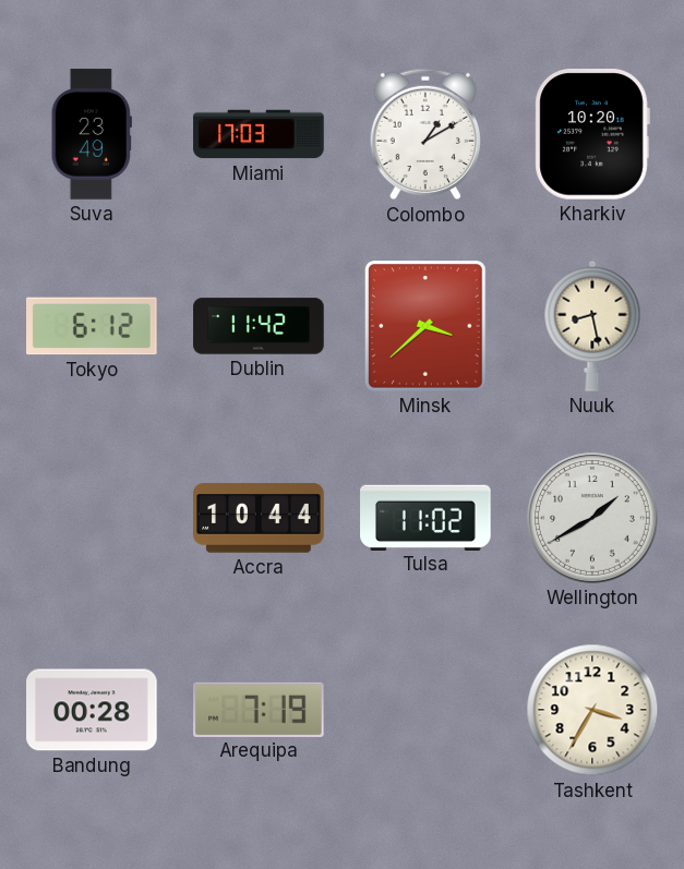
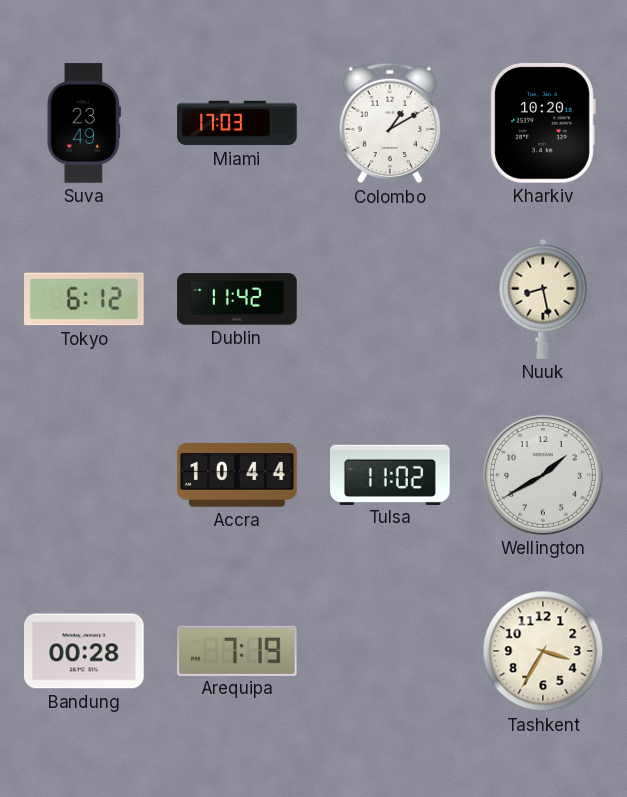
Minsk: 3:38 -> none
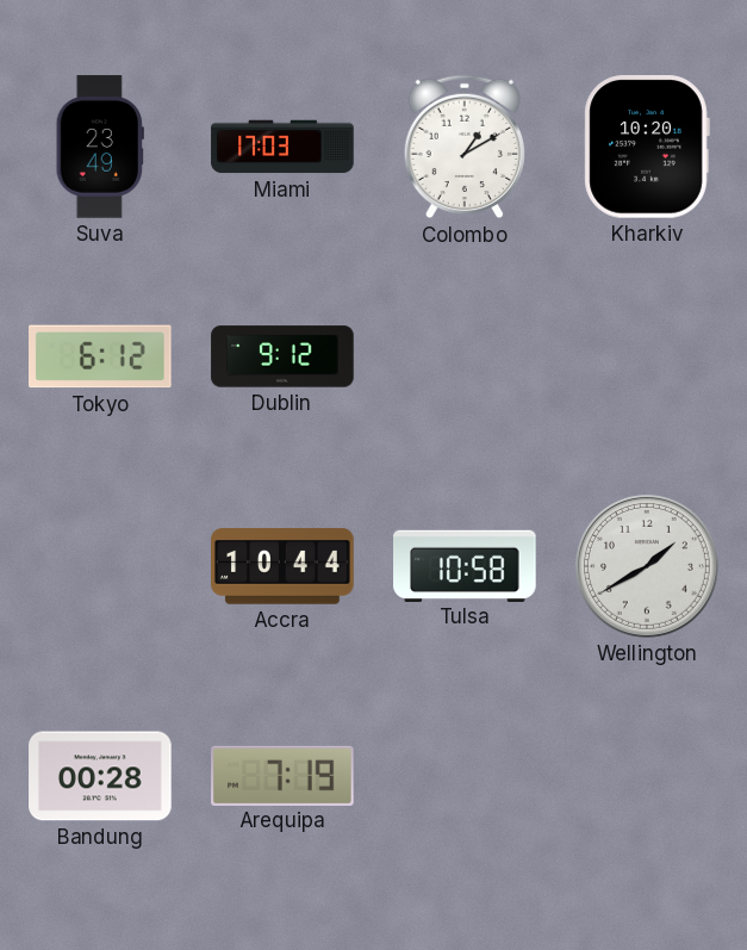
Dublin: 11:42 -> 9:12
Nuuk: 8:28 -> none
Tulsa: 11:02 -> 10:58
Tashkent: 3:35 -> none
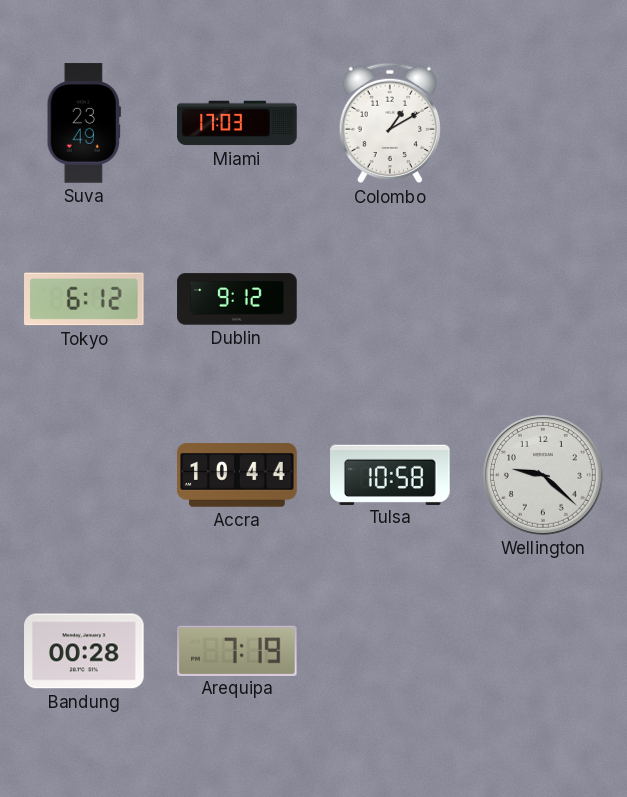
Kharkiv: 10:20 -> none
Wellington: 1:40 -> 9:22
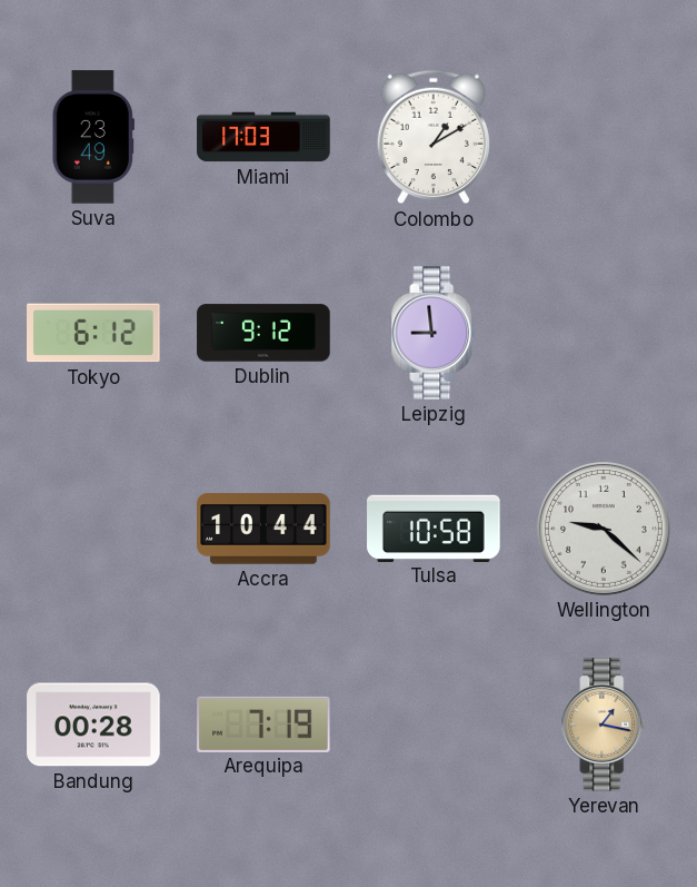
Leipzig: none -> 8:59
Yerevan: none -> 1:17
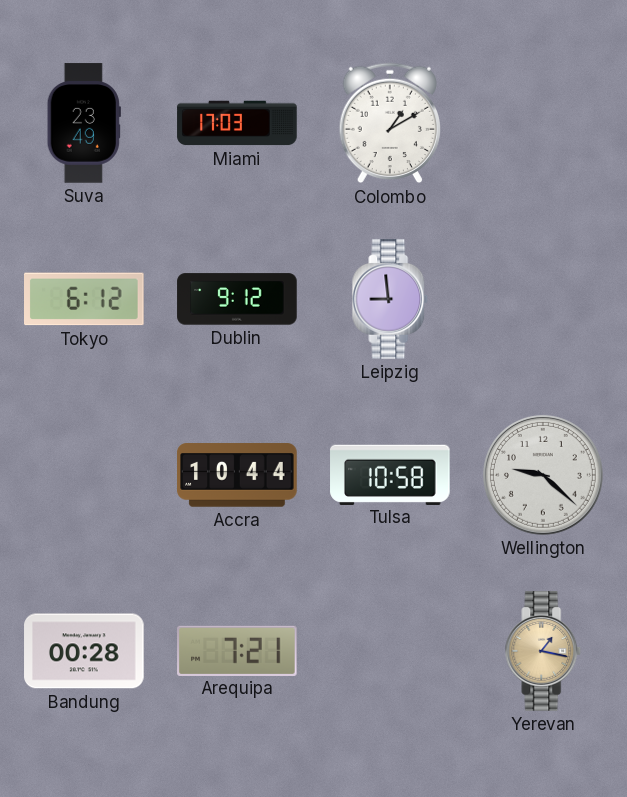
Arequipa: 7:19 -> 7:21
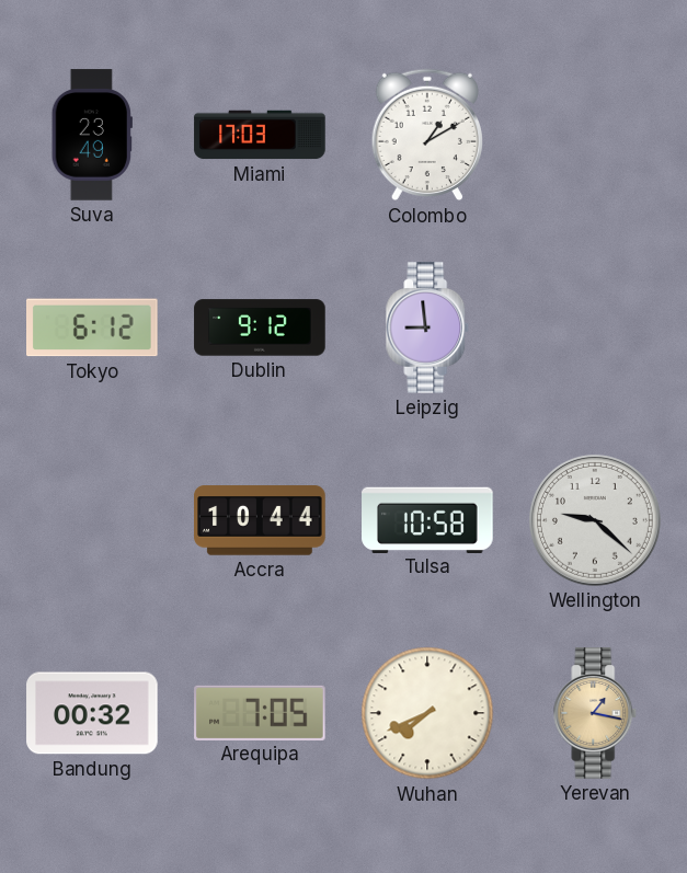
Bandung: 00:28 -> 00:32
Arequipa: 7:21 -> 7:05
Wuhan: none -> 7:41
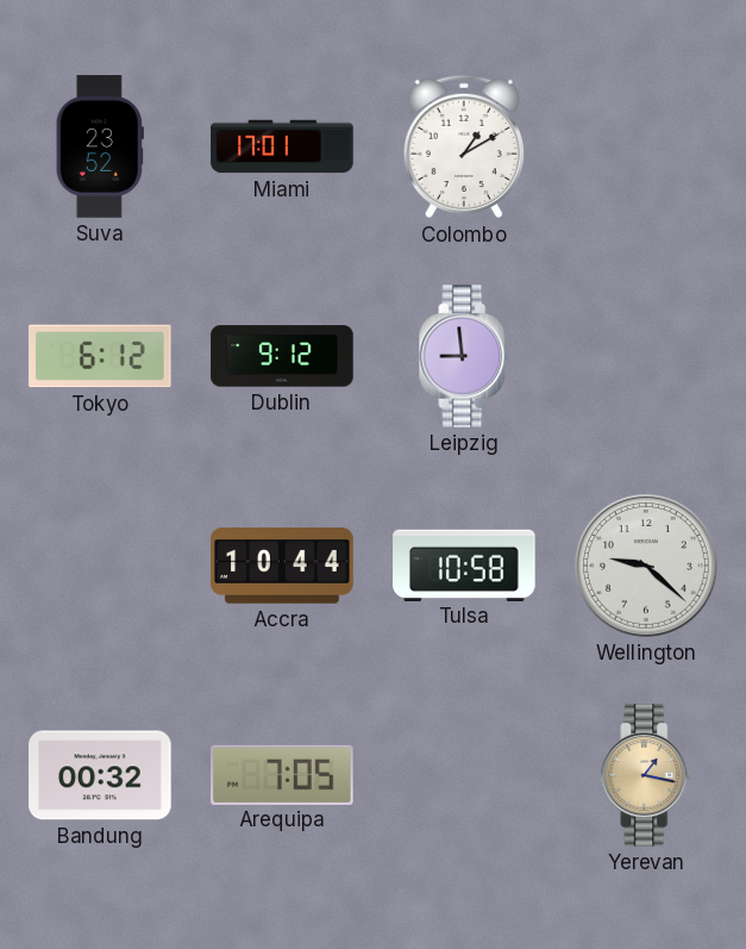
Suva: 23:49 -> 23:52
Miami: 17:03 -> 17:01
Wuhan: 7:41 -> none
